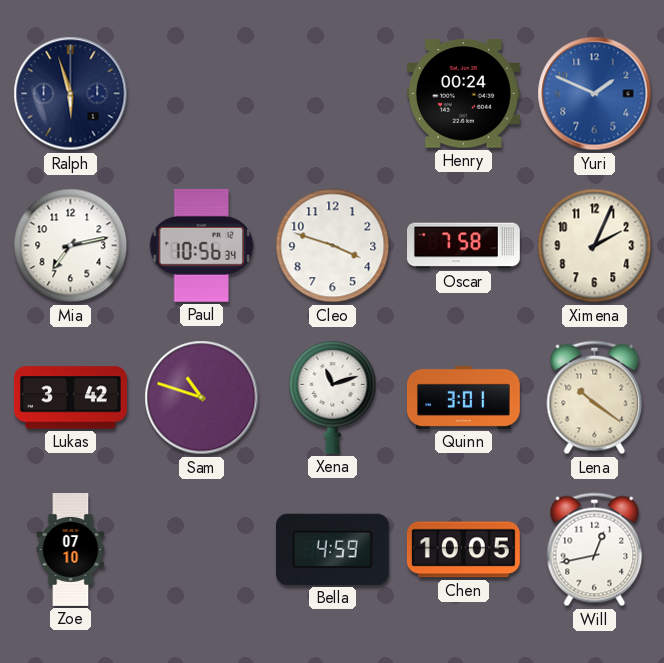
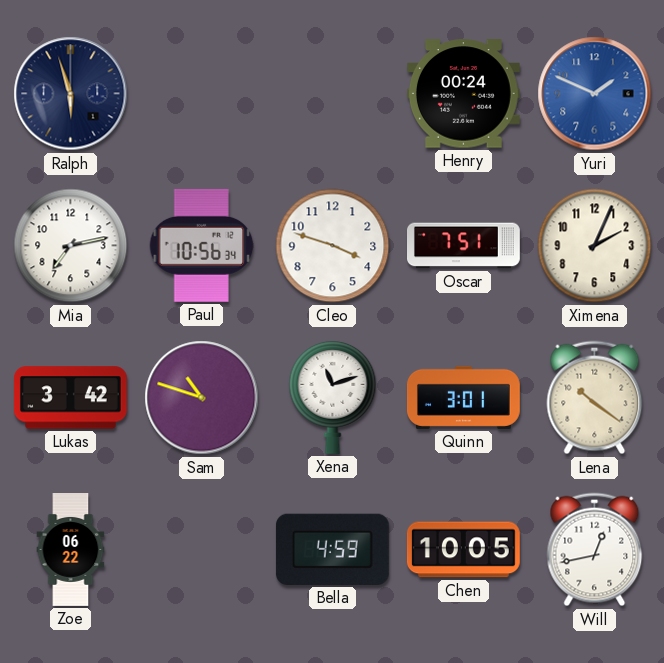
Oscar: 7:58 -> 7:51
Zoe: 07:10 -> 06:22
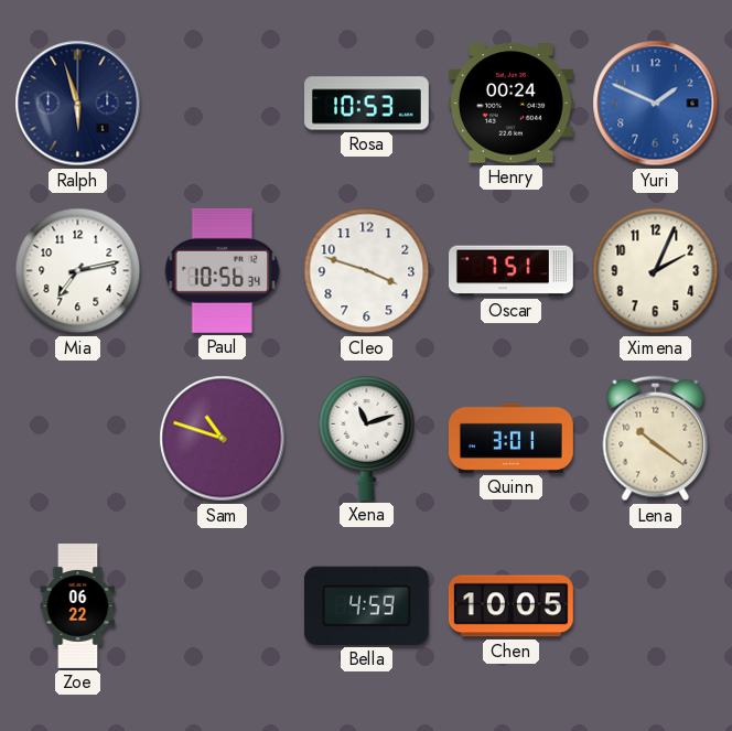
Rosa: none -> 10:53
Lukas: 3:42 -> none
Will: 12:43 -> none
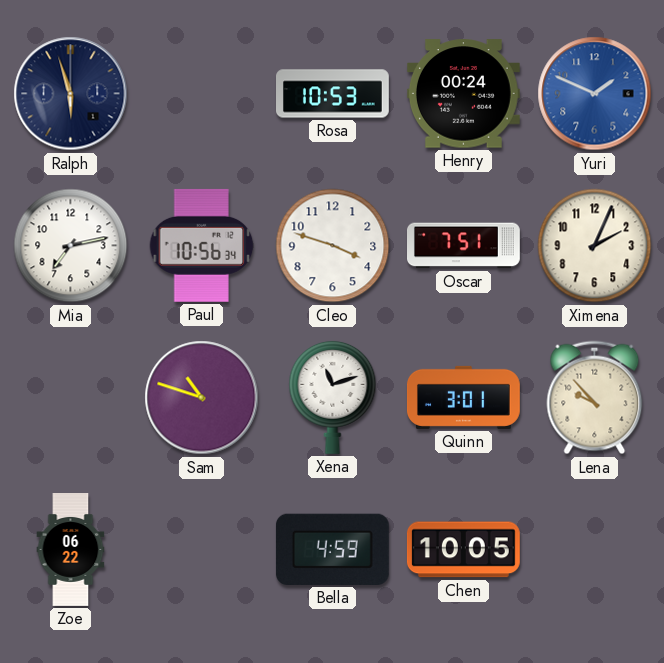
Lena: 10:21 -> 9:53
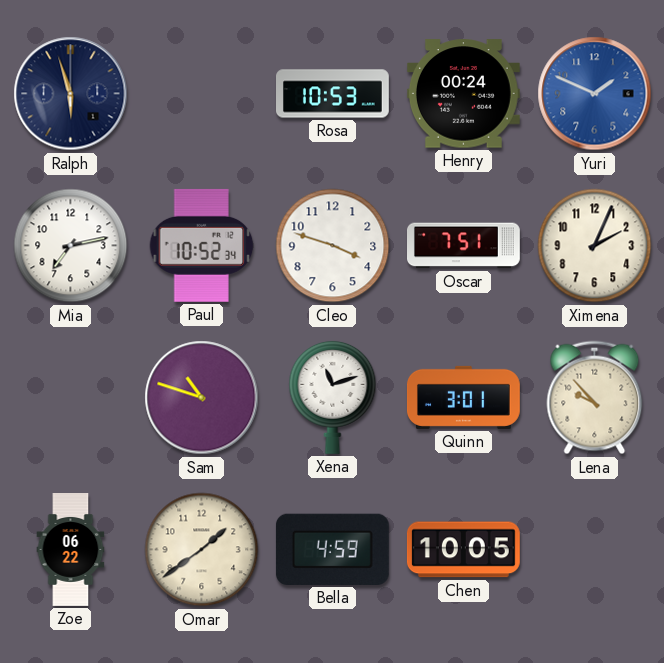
Paul: 10:56 -> 10:52
Omar: none -> 1:39
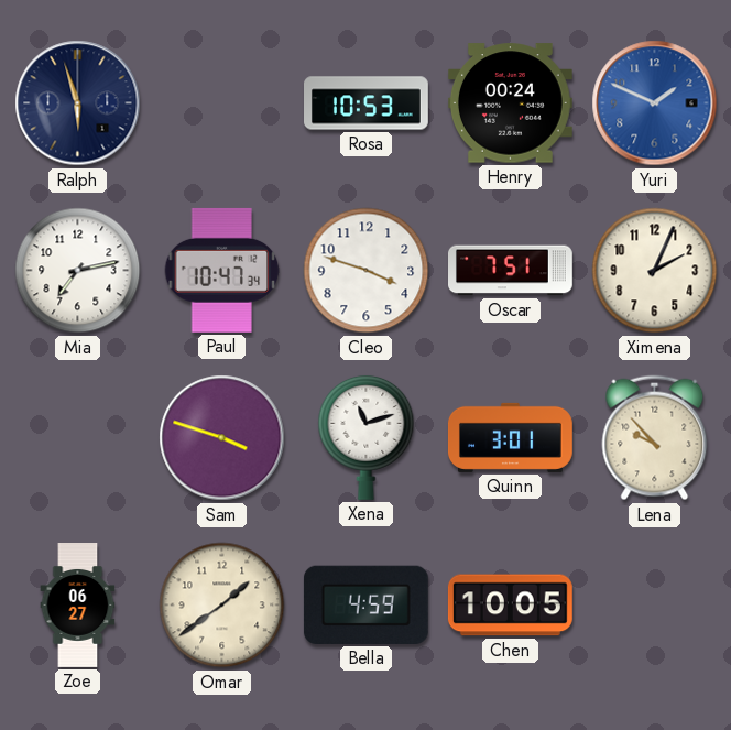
Paul: 10:52 -> 10:47
Sam: 10:48 -> 3:48
Zoe: 06:22 -> 06:27
